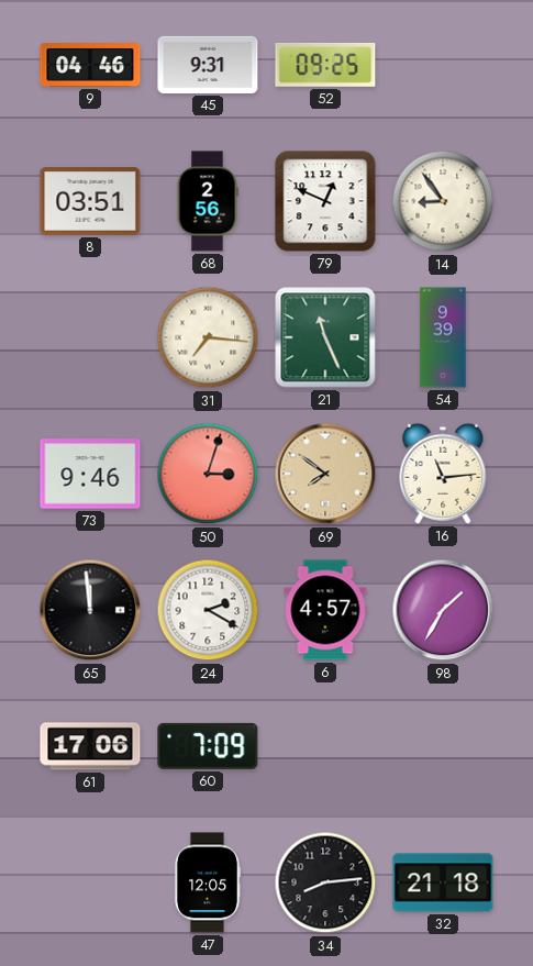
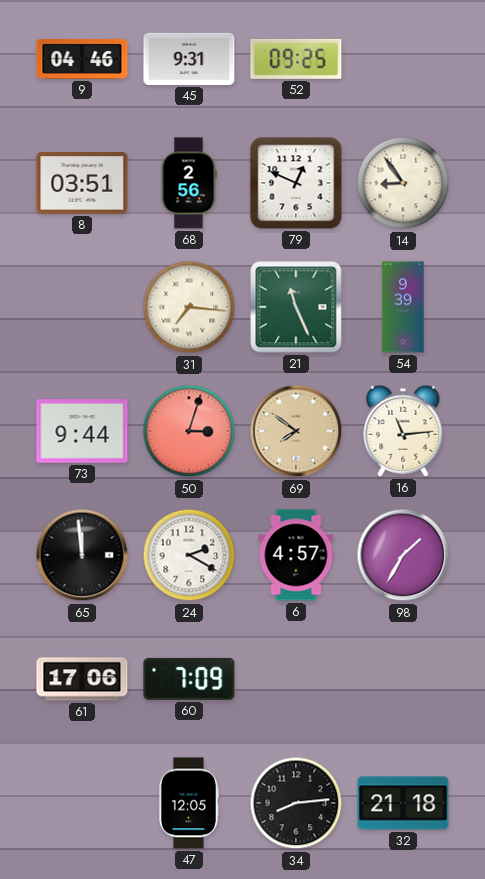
73: 9:46 -> 9:44
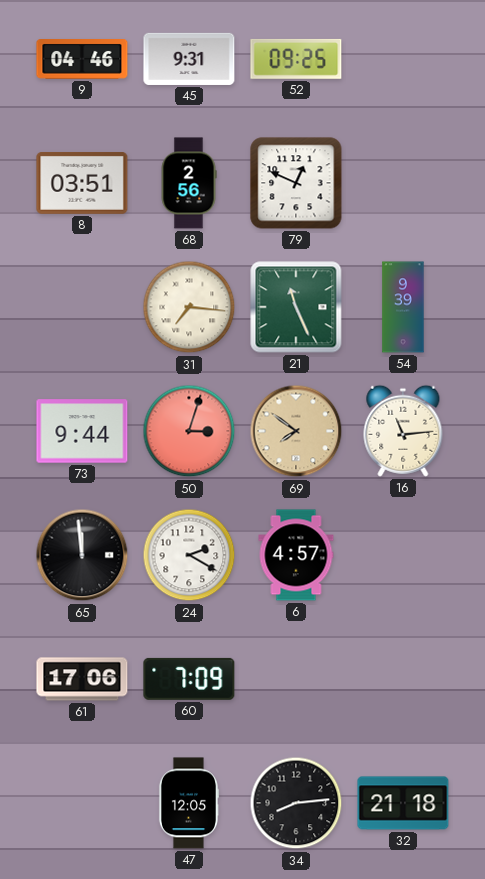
14: 8:54 -> none
98: 1:35 -> none
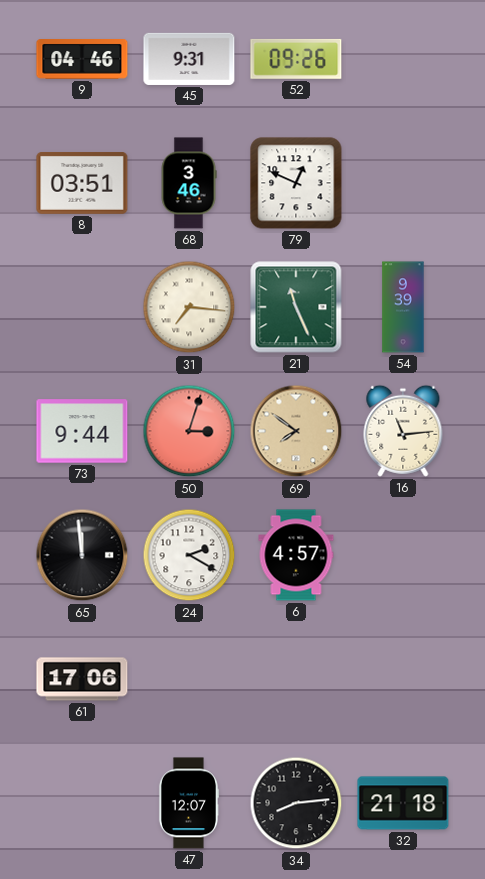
52: 09:25 -> 09:26
68: 2:56 -> 3:46
60: 7:09 -> none
47: 12:05 -> 12:07
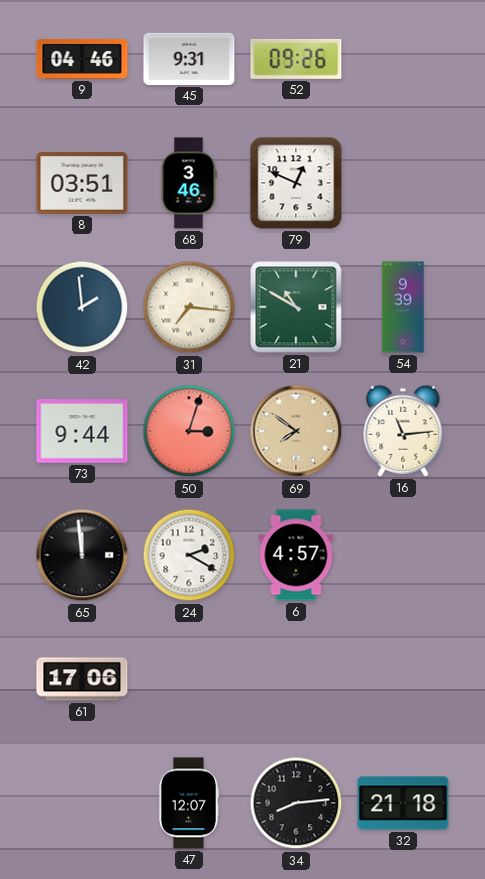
42: none -> 1:59
21: 11:26 -> 10:50
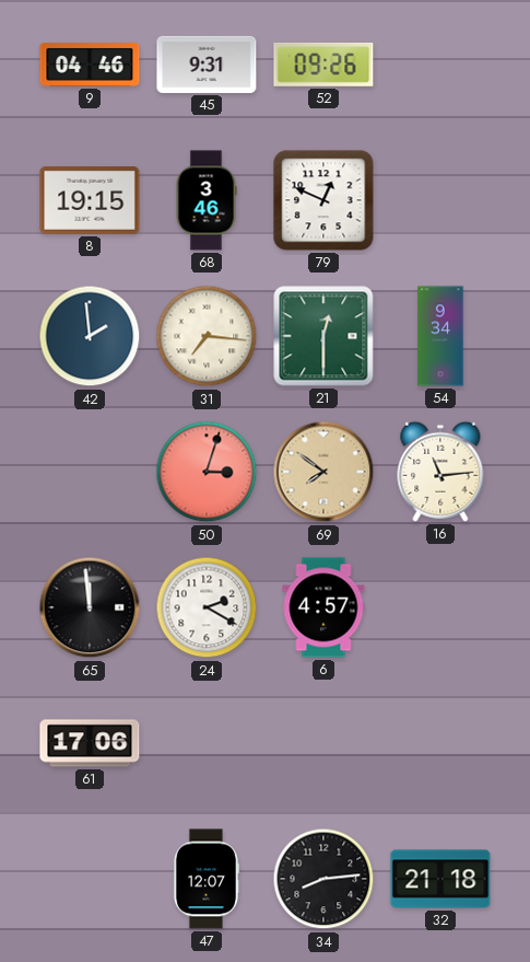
8: 03:51 -> 19:15
21: 10:50 -> 12:30
54: 9:39 -> 9:34
73: 9:44 -> none
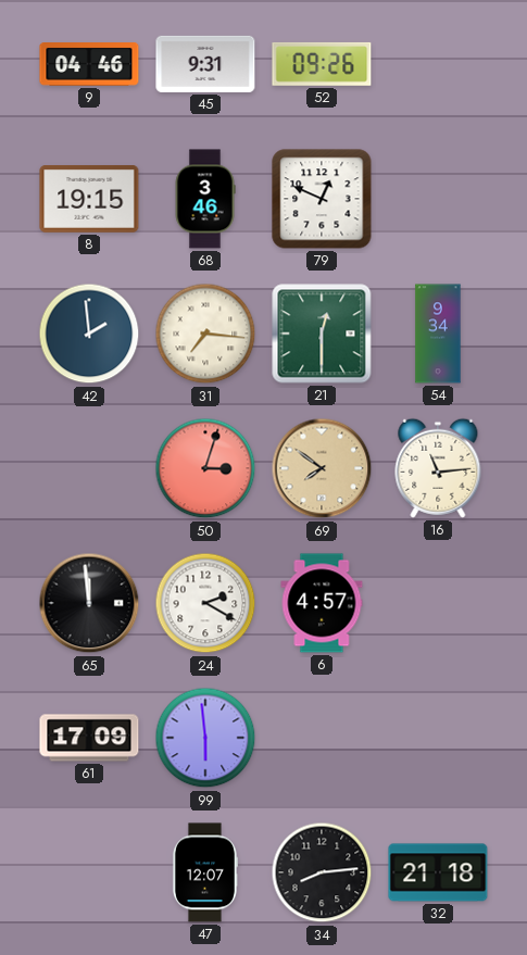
61: 17:06 -> 17:09
99: none -> 5:59
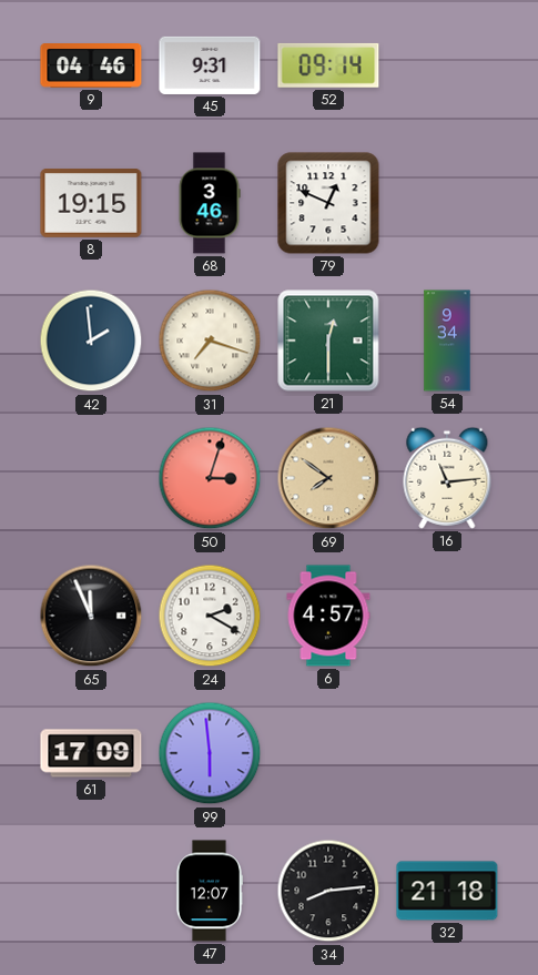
52: 09:26 -> 09:14
31: 7:16 -> 7:18
65: 11:59 -> 11:56
